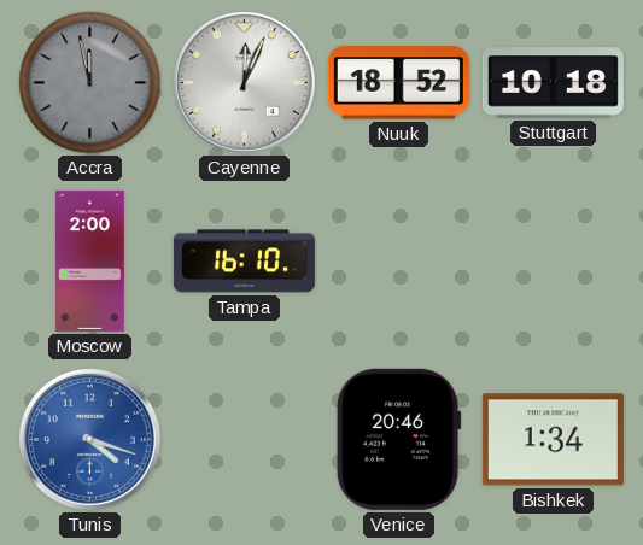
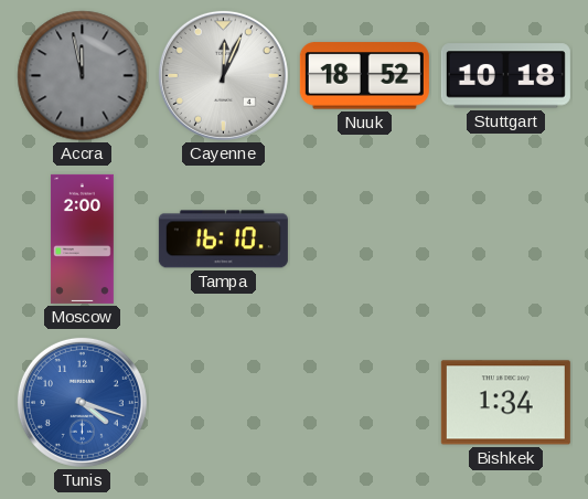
Venice: 20:46 -> none
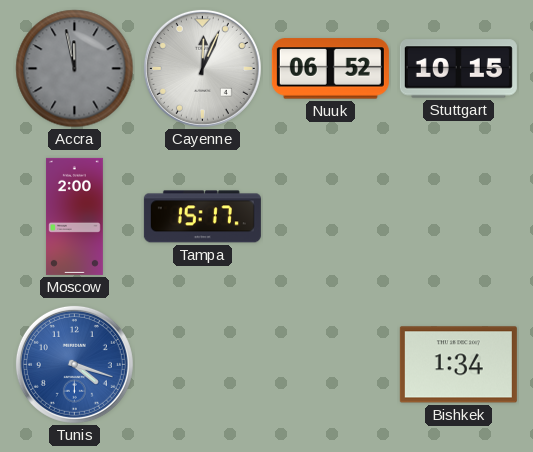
Nuuk: 18:52 -> 06:52
Stuttgart: 10:18 -> 10:15
Tampa: 16:10 -> 15:17
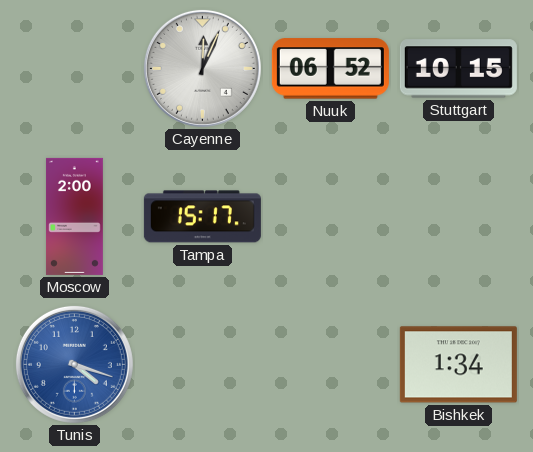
Accra: 11:58 -> none
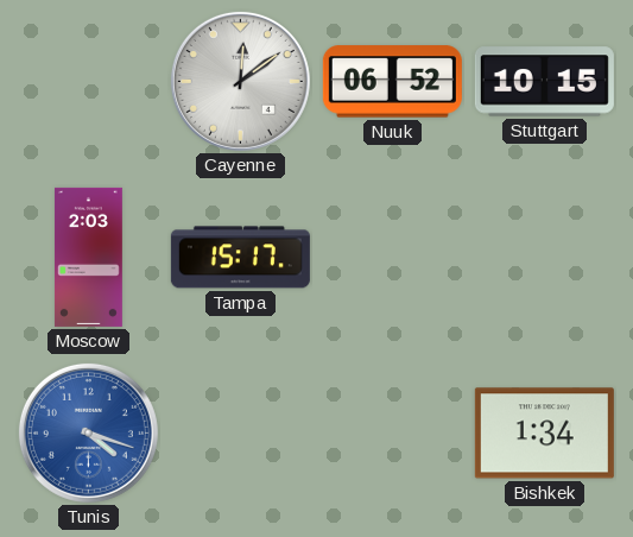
Cayenne: 12:04 -> 12:09
Moscow: 2:00 -> 2:03
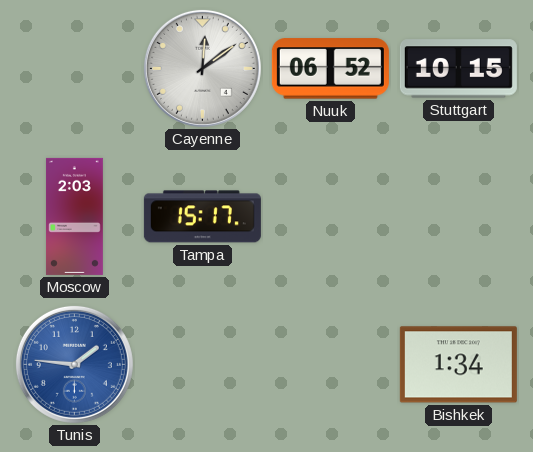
Tunis: 4:18 -> 1:46
